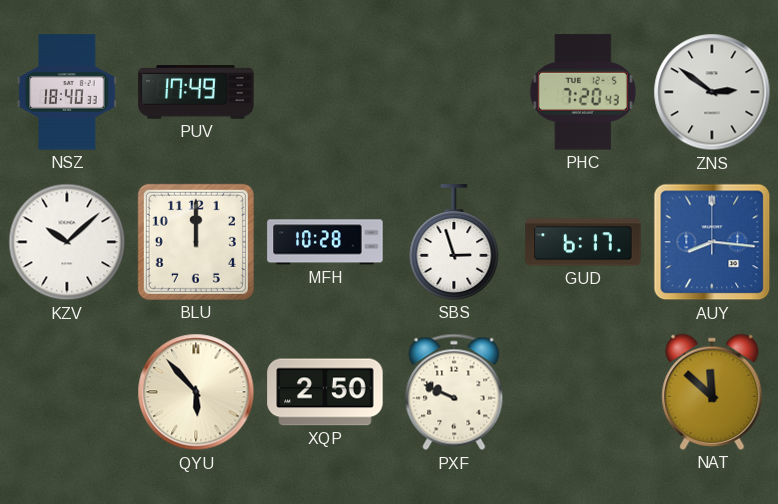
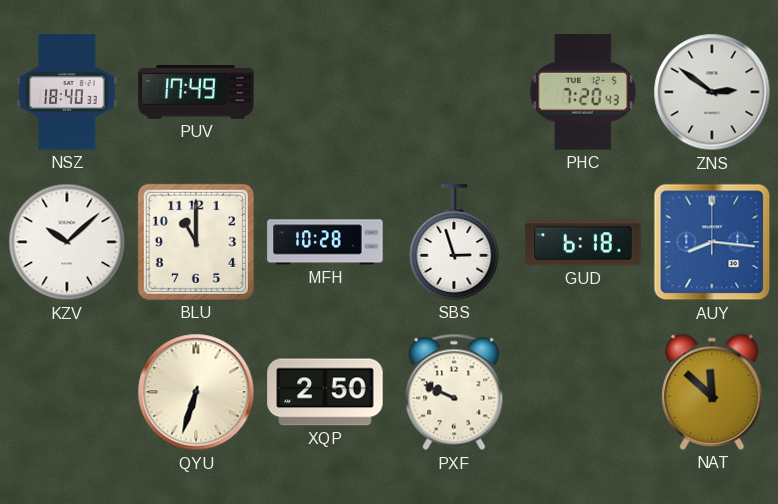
BLU: 12:00 -> 11:00
GUD: 6:17 -> 6:18
QYU: 5:53 -> 6:33
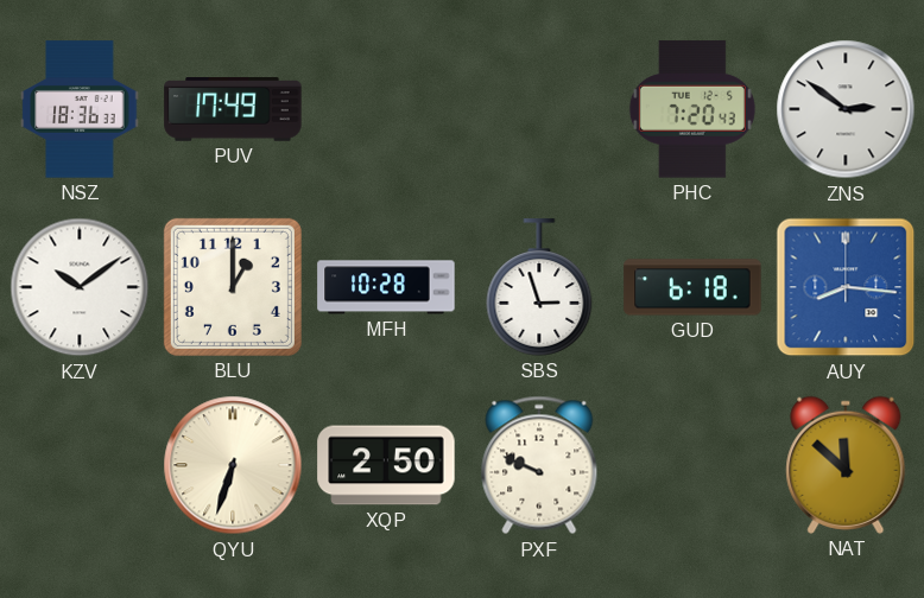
NSZ: 18:40 -> 18:36
KZV: 10:08 -> 10:09
BLU: 11:00 -> 1:00
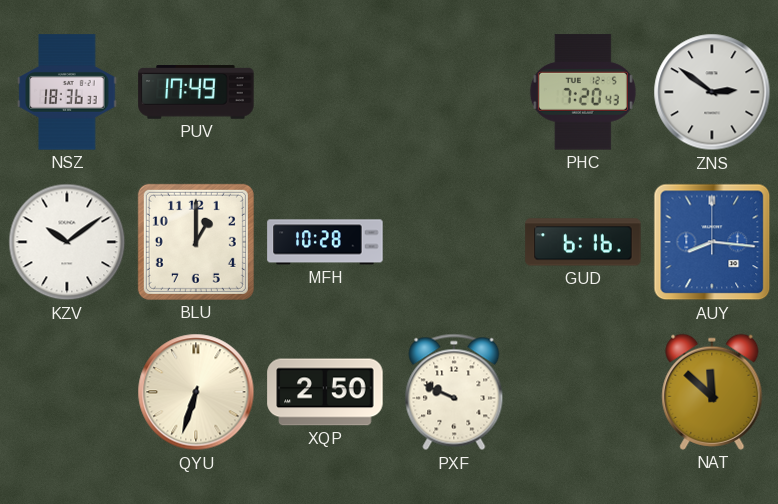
SBS: 2:57 -> none
GUD: 6:18 -> 6:16
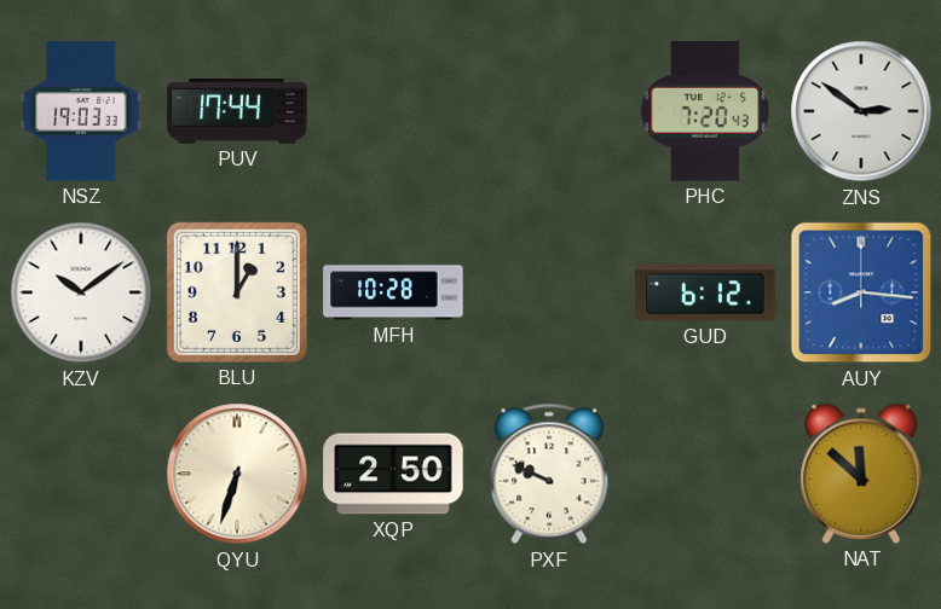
NSZ: 18:36 -> 19:03
PUV: 17:49 -> 17:44
GUD: 6:16 -> 6:12
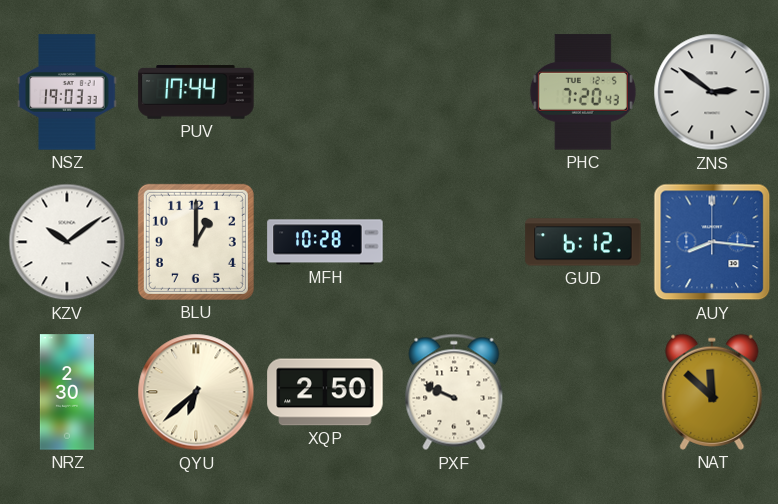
NRZ: none -> 2:30
QYU: 6:33 -> 6:38
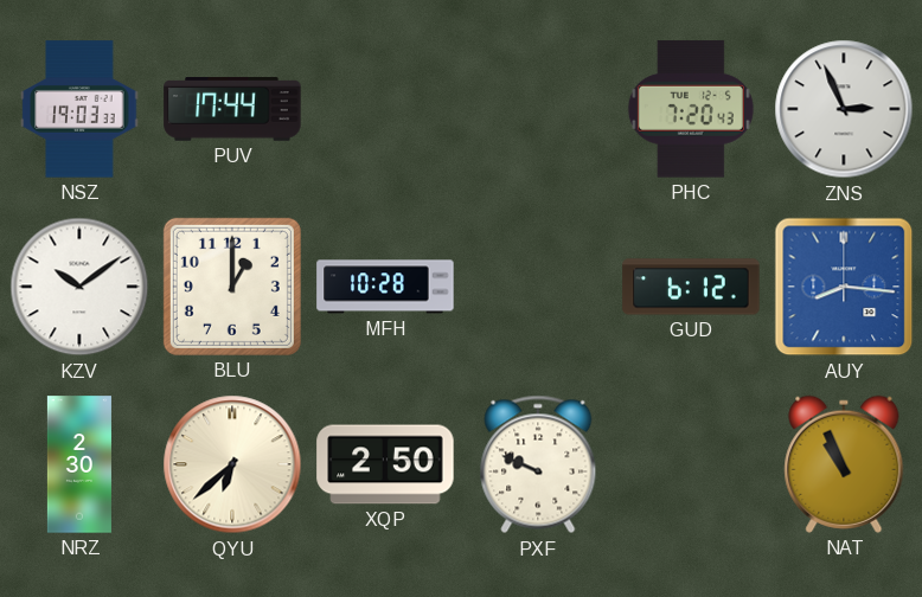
ZNS: 2:51 -> 2:56
NAT: 11:52 -> 10:56
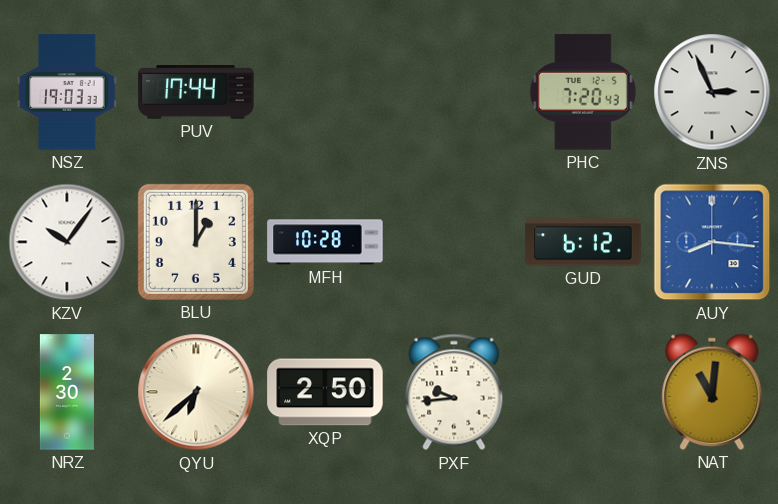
KZV: 10:09 -> 10:06
PXF: 9:49 -> 9:44
NAT: 10:56 -> 11:01
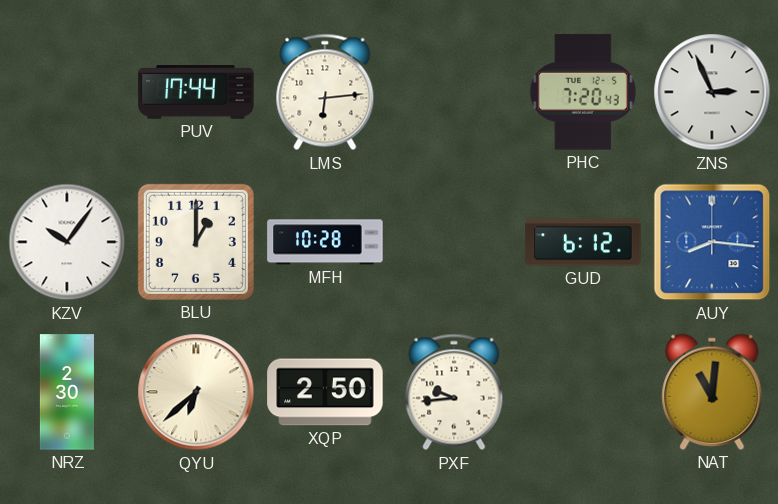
NSZ: 19:03 -> none
LMS: none -> 6:14
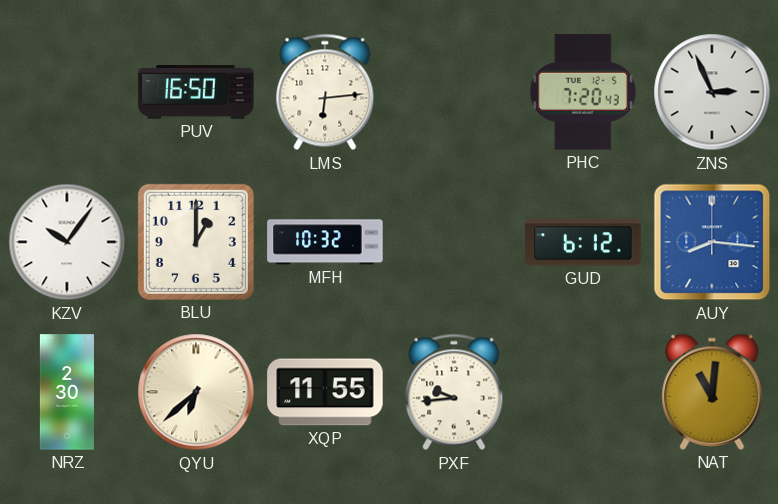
PUV: 17:44 -> 16:50
MFH: 10:28 -> 10:32
XQP: 2:50 -> 11:55
